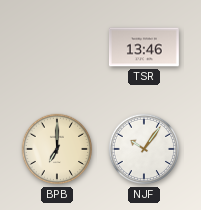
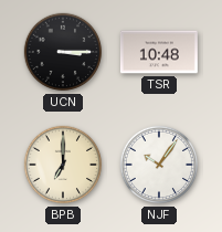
UCN: none -> 3:15
TSR: 13:46 -> 10:48
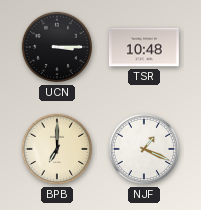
NJF: 10:06 -> 1:19
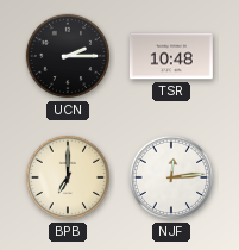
UCN: 3:15 -> 2:15
NJF: 1:19 -> 12:14
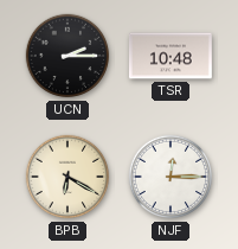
BPB: 7:00 -> 6:20
NJF: 12:14 -> 12:15
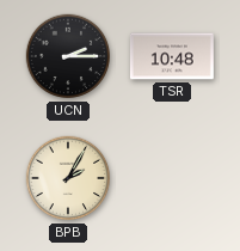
BPB: 6:20 -> 2:05
NJF: 12:15 -> none
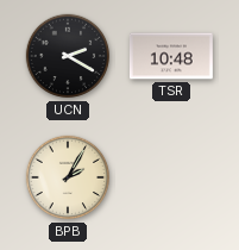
UCN: 2:15 -> 2:20
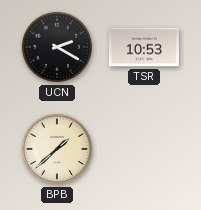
TSR: 10:48 -> 10:53
BPB: 2:05 -> 1:38
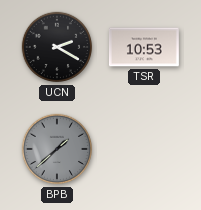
BPB dial: cream -> grey
